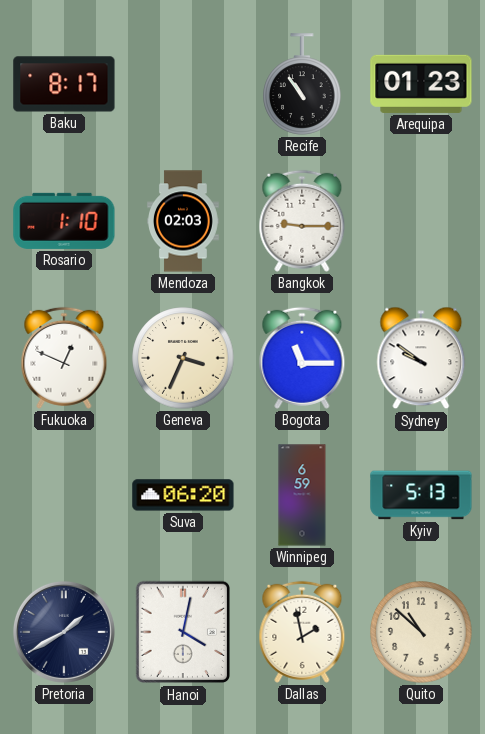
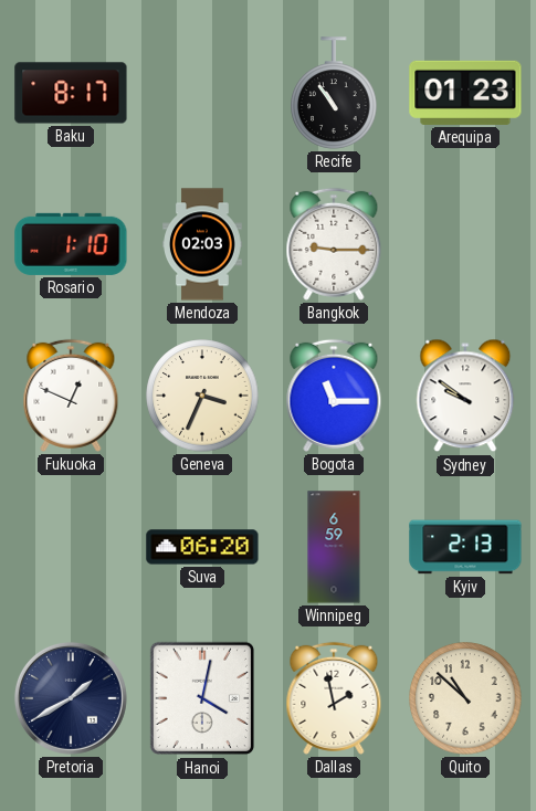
Kyiv: 5:13 -> 2:13
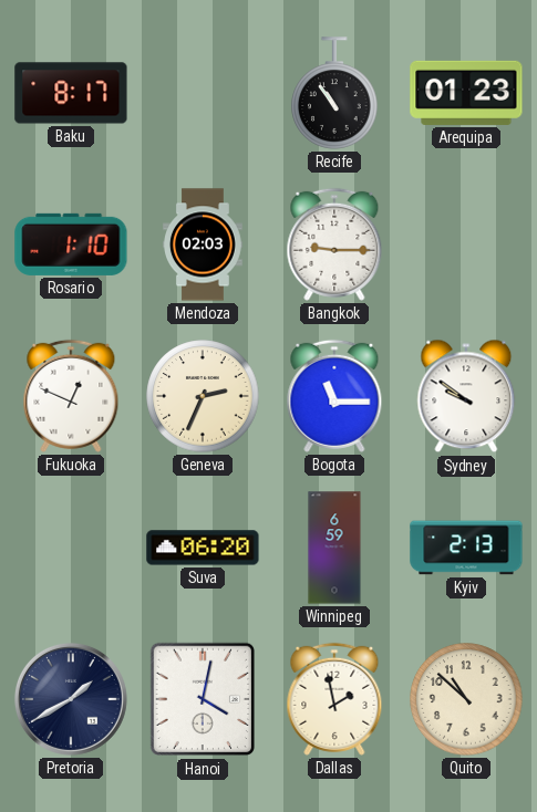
Geneva: 3:34 -> 2:34
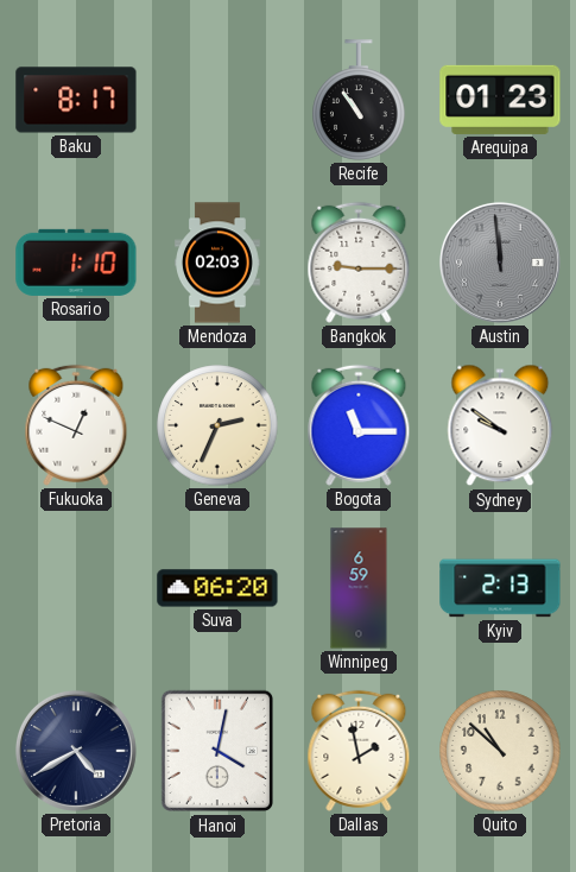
Austin: none -> 11:59
Pretoria: 1:40 -> 4:40
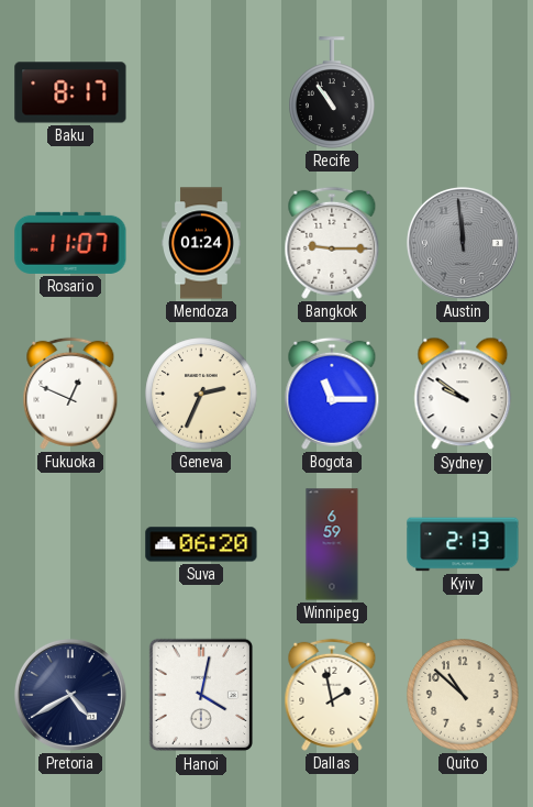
Arequipa: 01:23 -> none
Rosario: 1:10 -> 11:07
Mendoza: 02:03 -> 01:24
